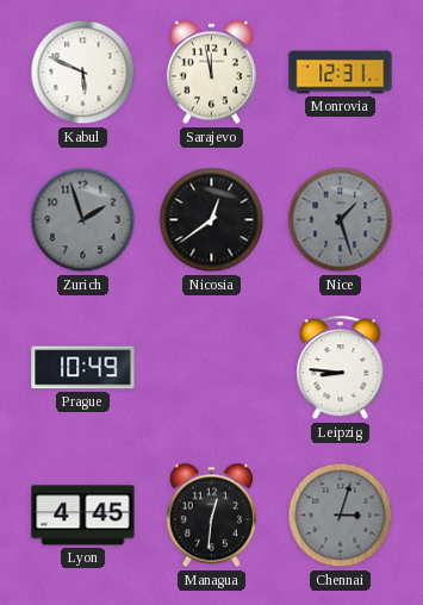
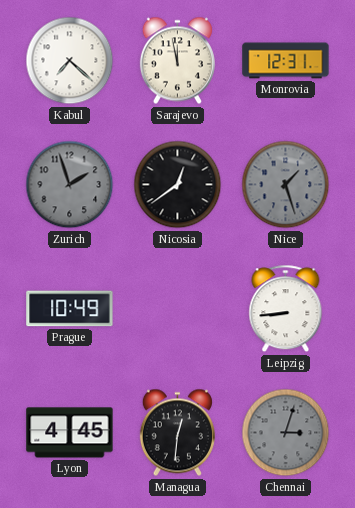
Kabul: 5:49 -> 7:22
Leipzig: 8:46 -> 8:44
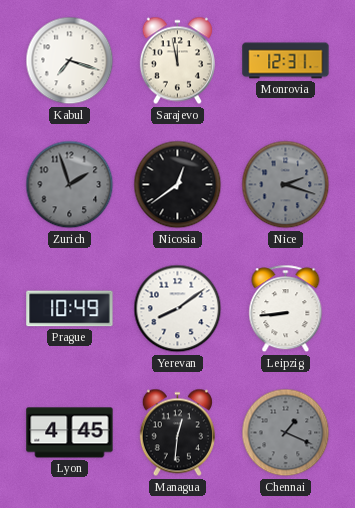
Kabul: 7:22 -> 7:18
Nice: 1:27 -> 2:18
Yerevan: none -> 8:09
Chennai: 3:03 -> 1:19
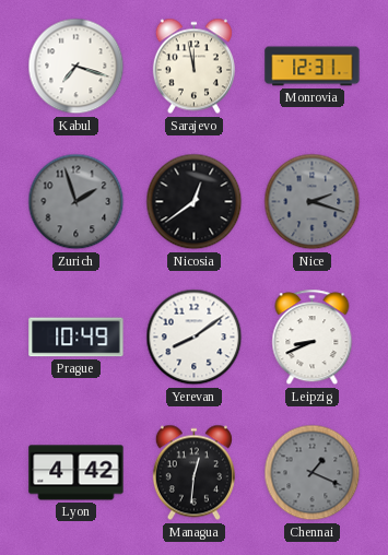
Leipzig: 8:44 -> 8:41
Lyon: 4:45 -> 4:42
